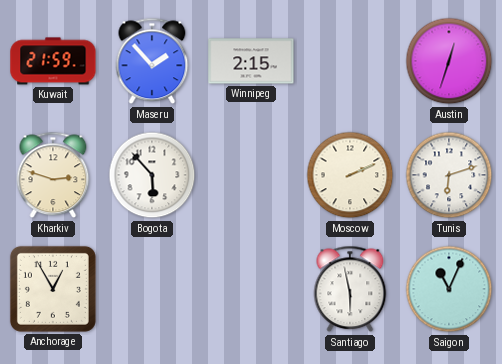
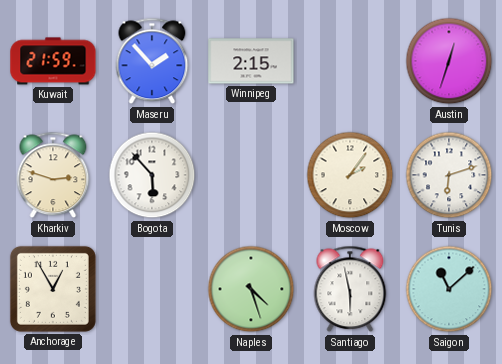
Moscow: 2:11 -> 2:06
Naples: none -> 4:27
Saigon: 11:04 -> 11:08
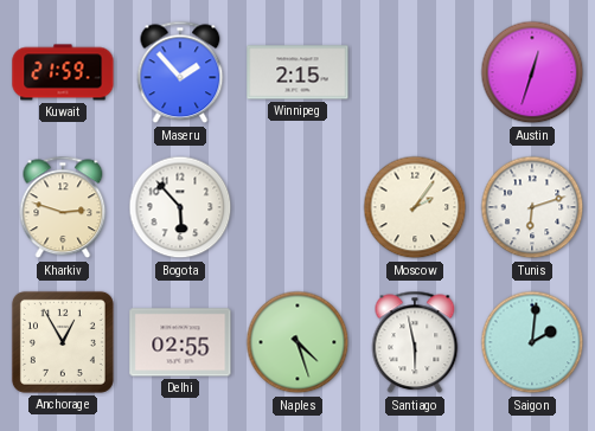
Delhi: none -> 02:55
Saigon: 11:08 -> 2:01
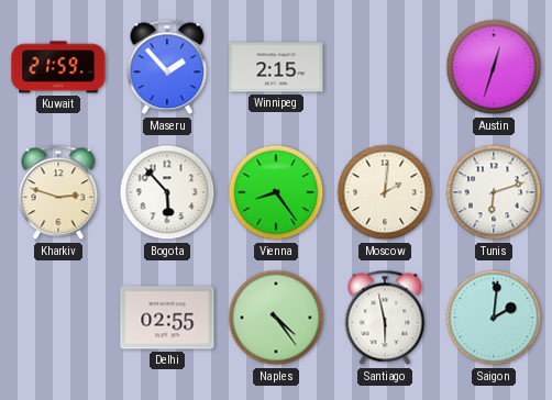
Vienna: none -> 8:24
Moscow: 2:06 -> 2:01
Anchorage: 12:55 -> none
Naples: 4:27 -> 4:24
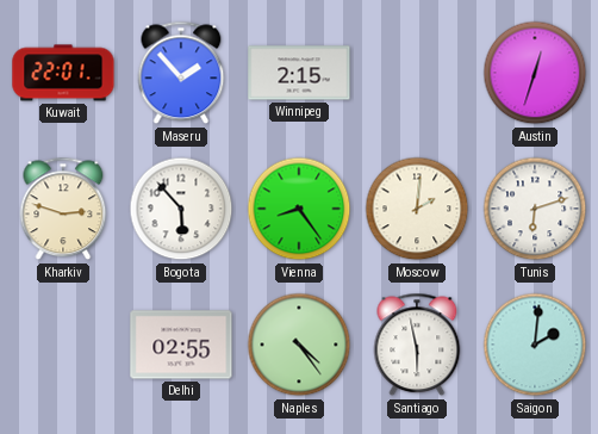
Kuwait: 21:59 -> 22:01
